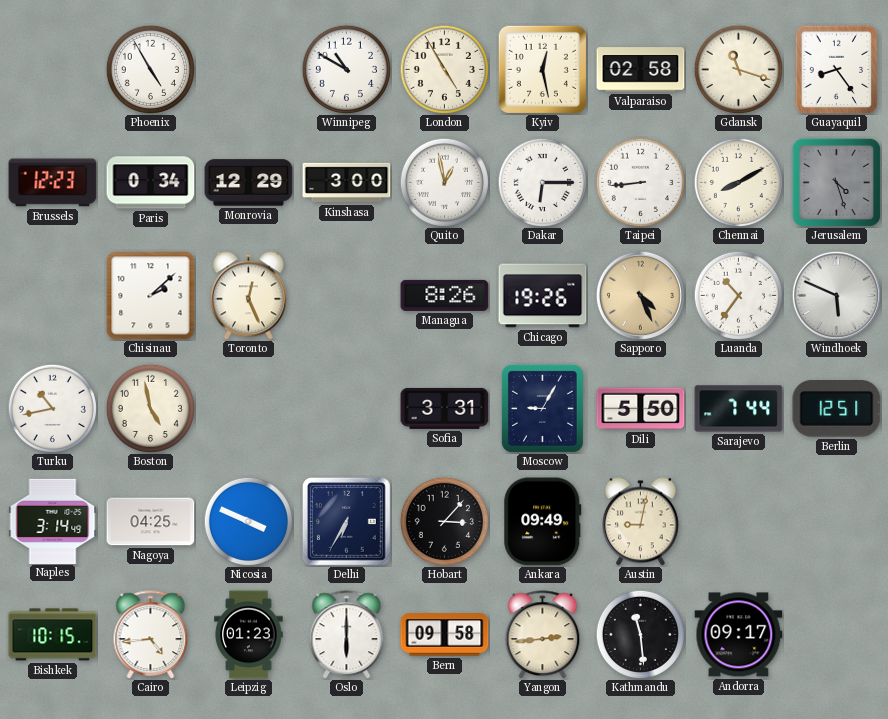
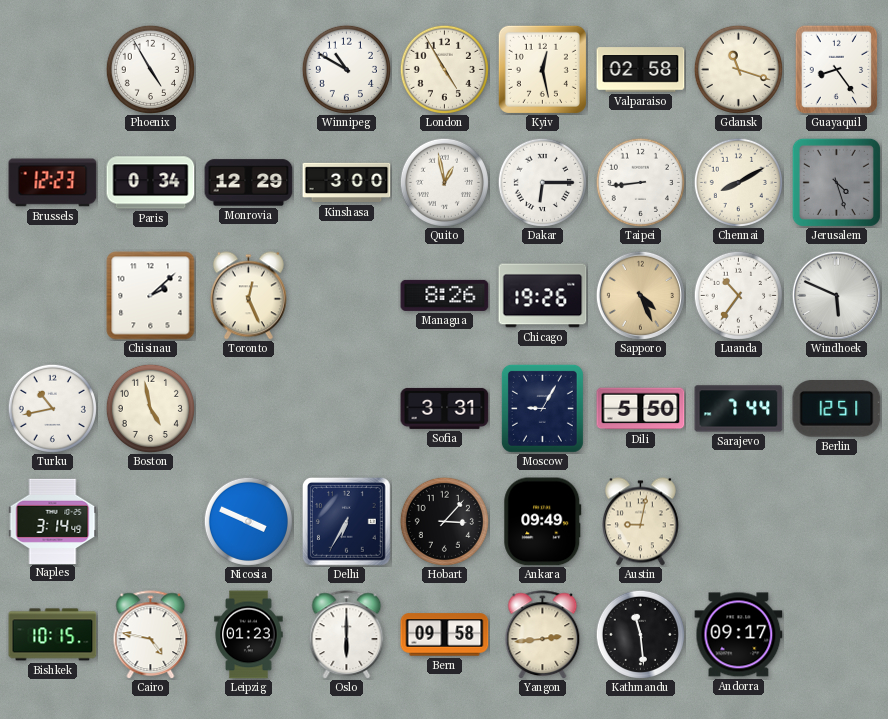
Nagoya: 04:25 -> none
Cairo: 4:44 -> 4:47
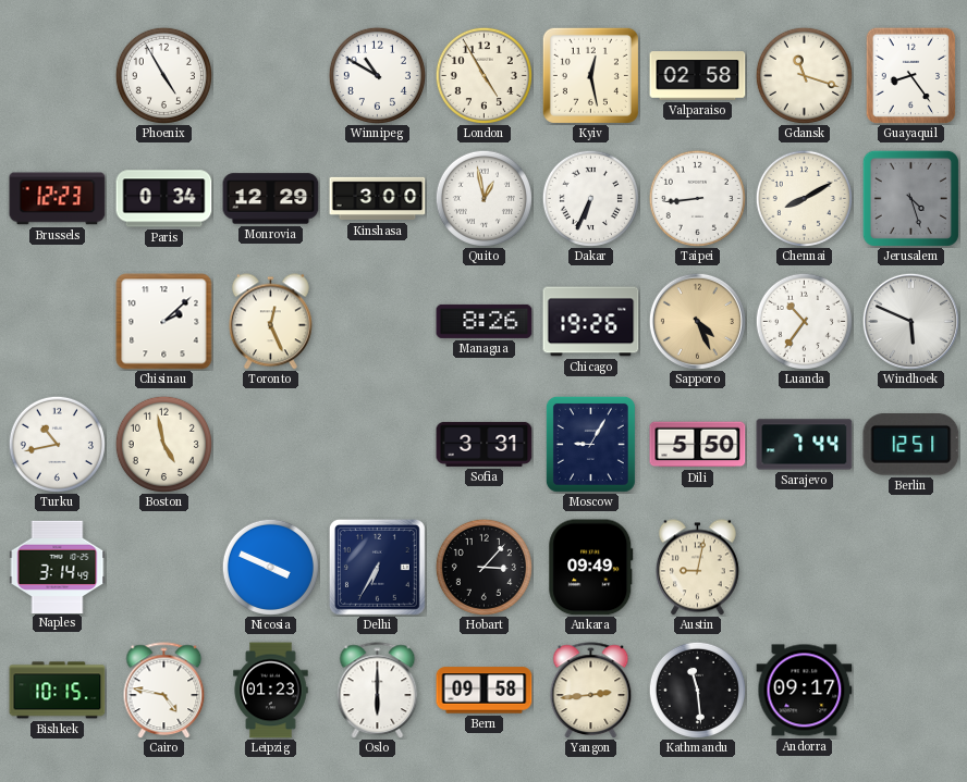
Dakar: 6:15 -> 6:34
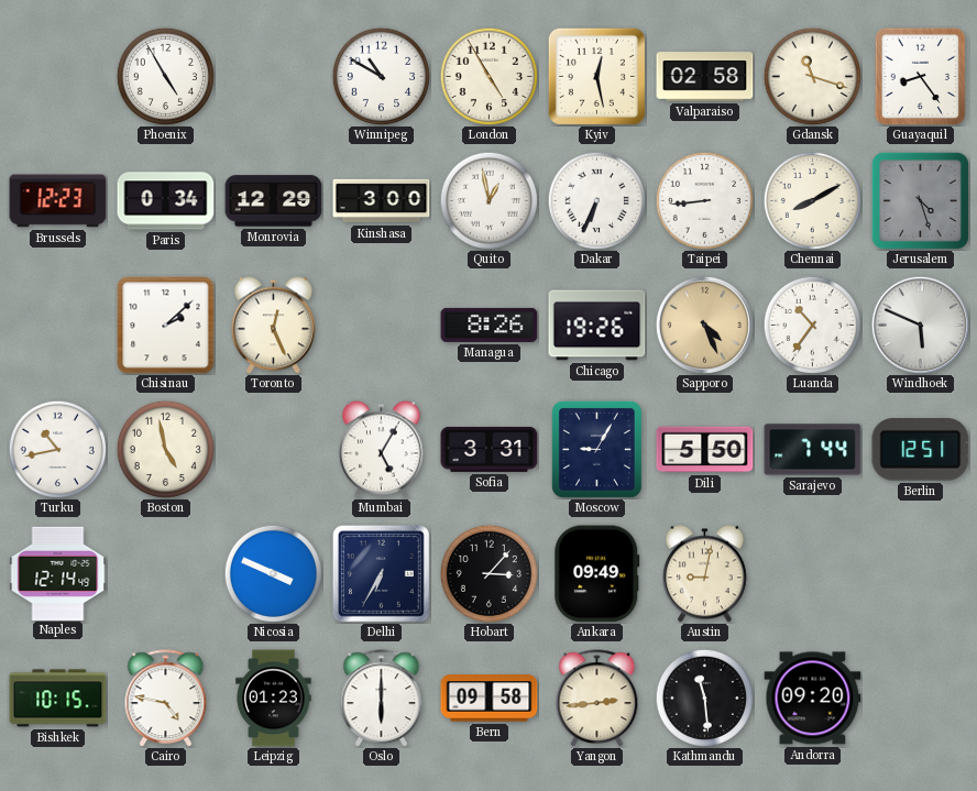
Mumbai: none -> 5:05
Naples: 3:14 -> 12:14
Andorra: 09:17 -> 09:20
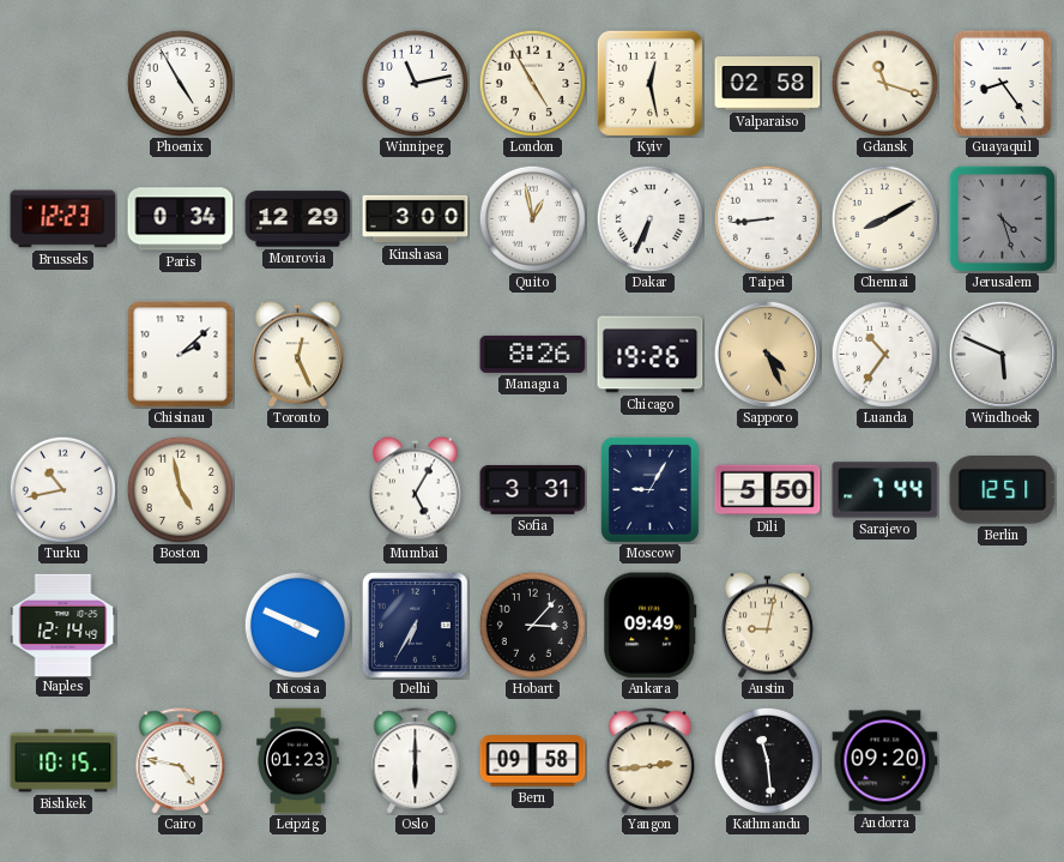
Winnipeg: 10:50 -> 11:13
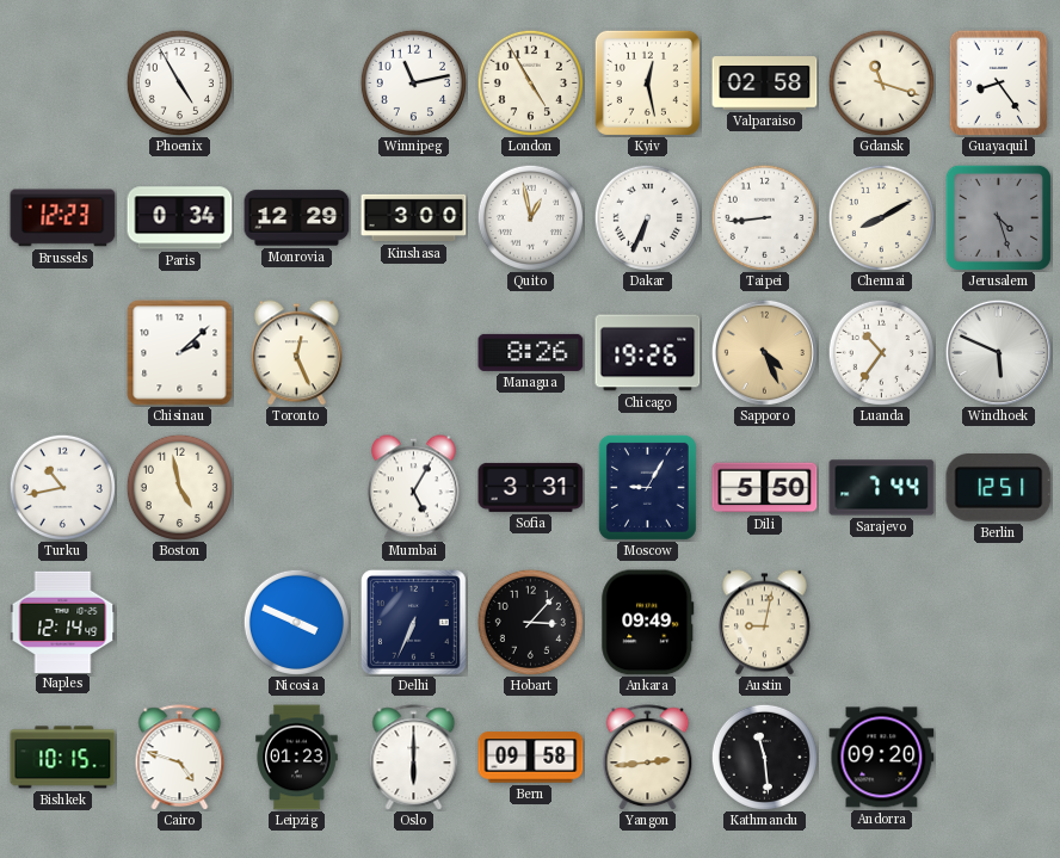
Delhi: 6:35 -> 6:34
Cairo: 4:47 -> 4:48
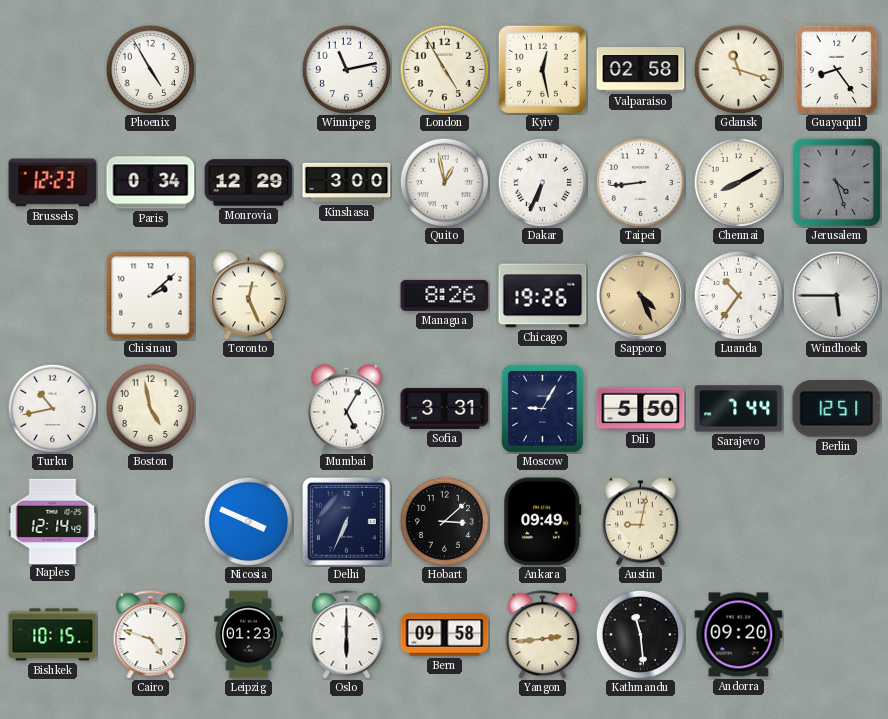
Windhoek: 5:49 -> 5:45
Hobart: 3:07 -> 3:08
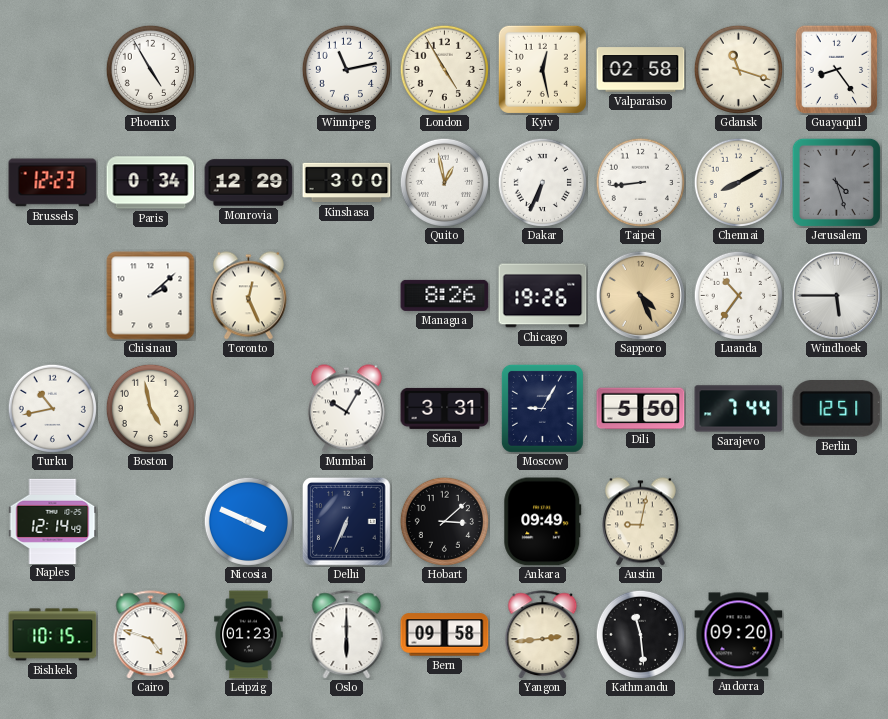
Mumbai: 5:05 -> 10:05
